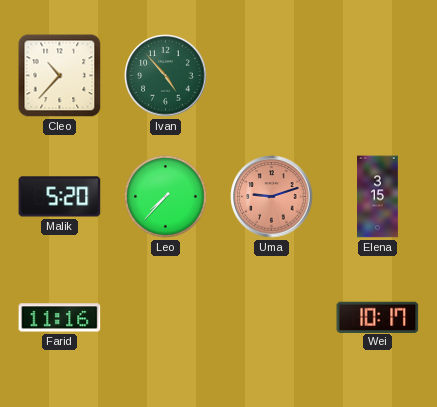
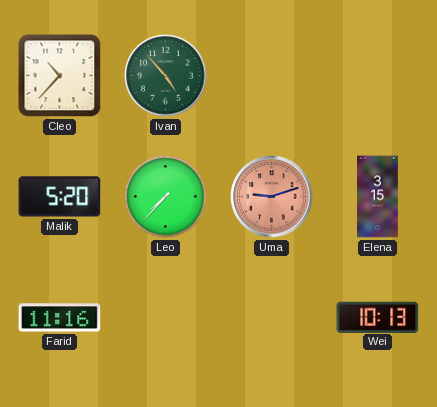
Wei: 10:17 -> 10:13
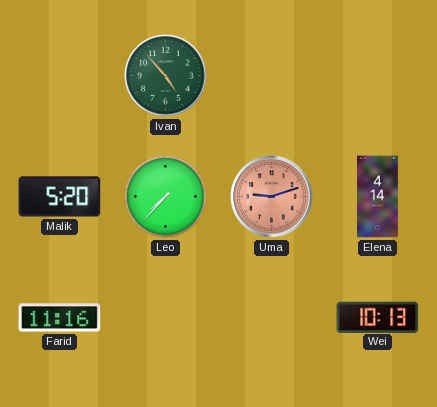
Cleo: 10:37 -> none
Elena: 3:15 -> 4:14
